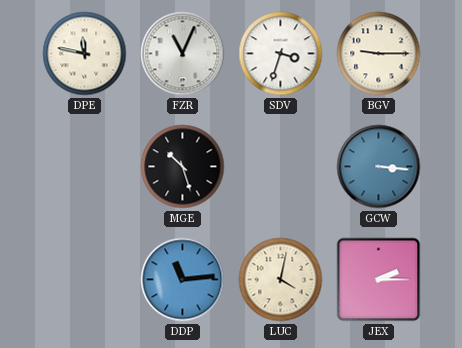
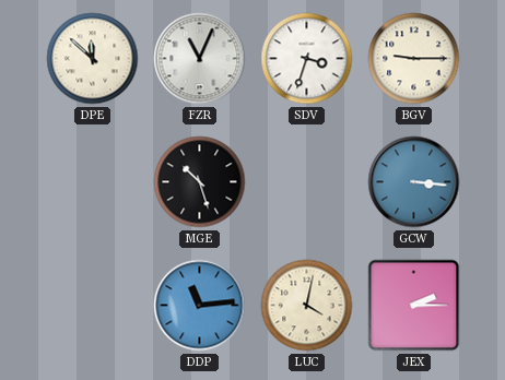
DPE: 11:47 -> 11:52
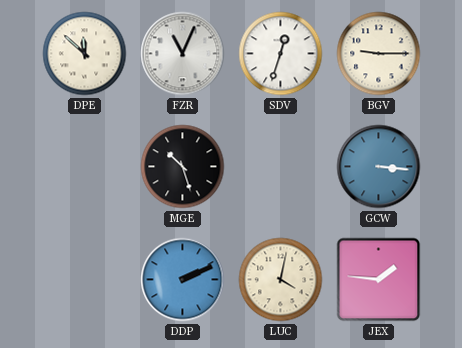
SDV: 3:33 -> 12:33
DDP: 11:14 -> 2:11
JEX: 2:15 -> 1:46
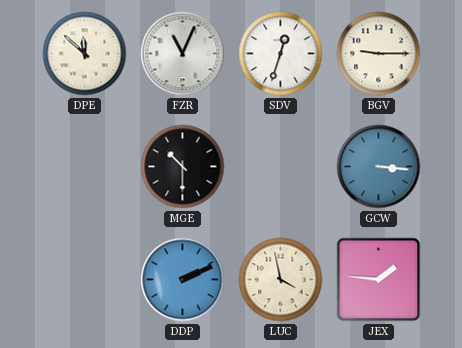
MGE: 10:27 -> 10:30
LUC: 4:02 -> 3:58
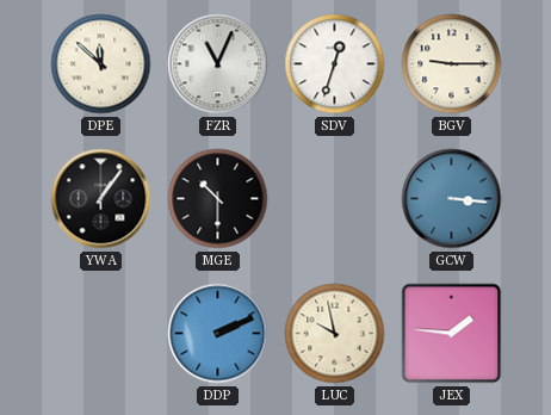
YWA: none -> 1:06
LUC: 3:58 -> 9:58
